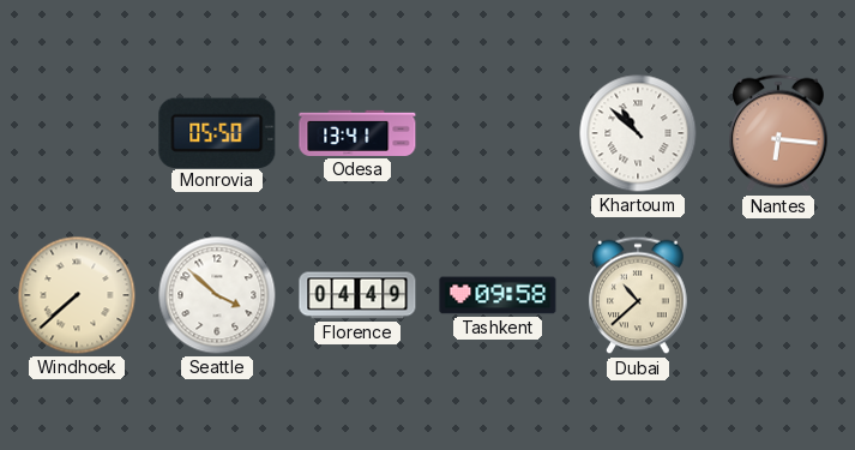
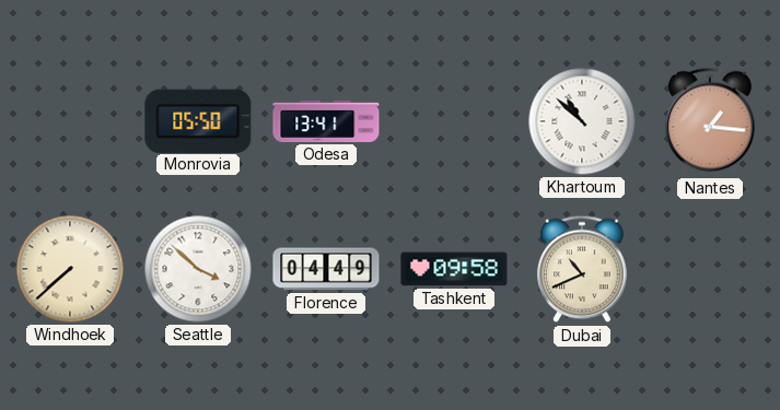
Nantes: 6:16 -> 1:16
Dubai: 10:38 -> 10:41
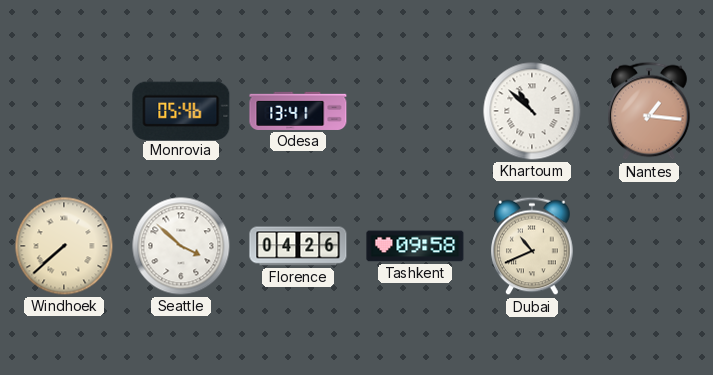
Monrovia: 05:50 -> 05:46
Florence: 04:49 -> 04:26
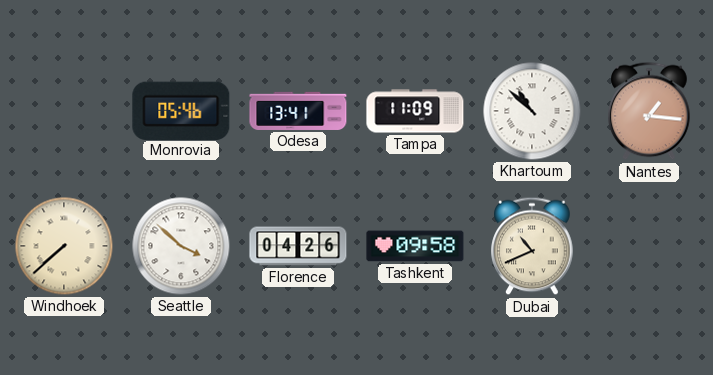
Tampa: none -> 11:09
